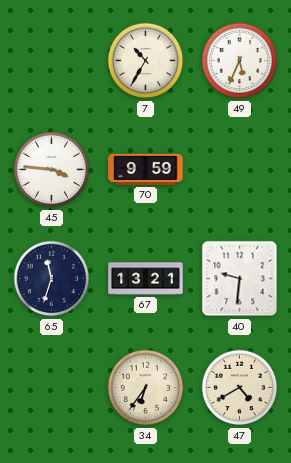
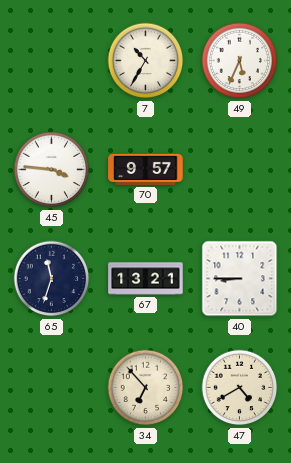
70: 9:59 -> 9:57
40: 9:31 -> 8:45
34: 6:36 -> 6:53
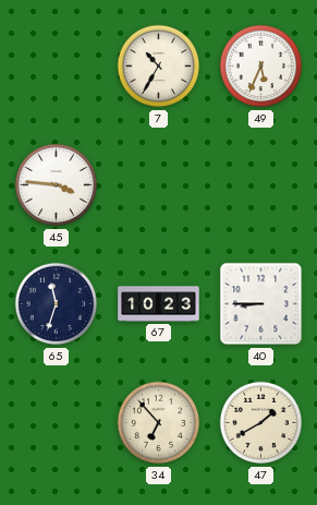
70: 9:57 -> none
67: 13:21 -> 10:23
47: 4:40 -> 1:40
